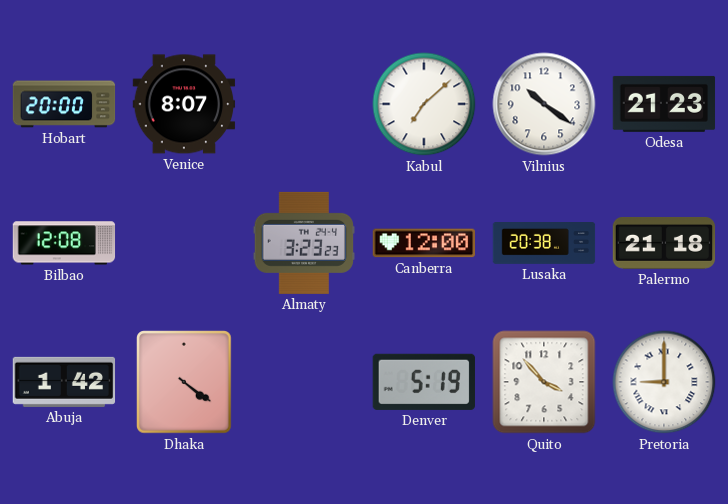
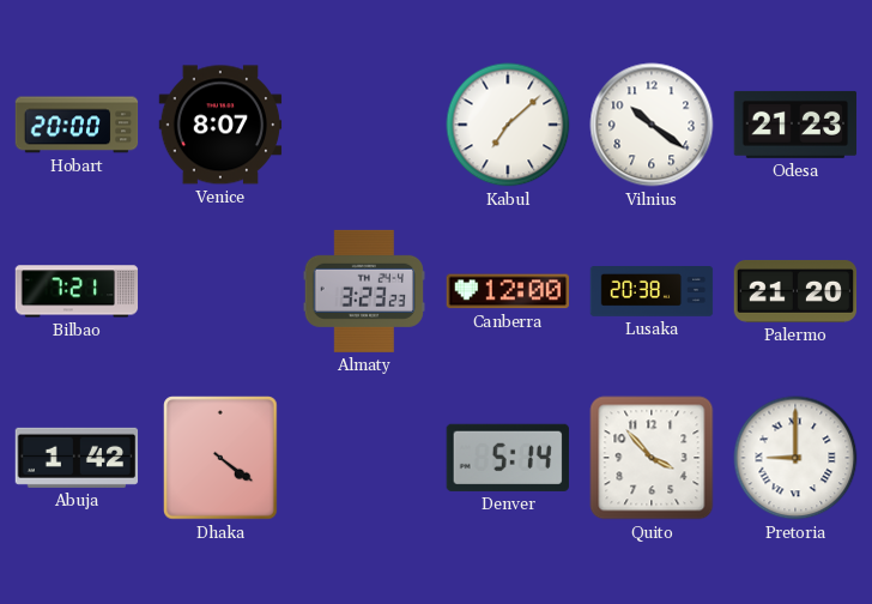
Bilbao: 12:08 -> 7:21
Palermo: 21:18 -> 21:20
Denver: 5:19 -> 5:14
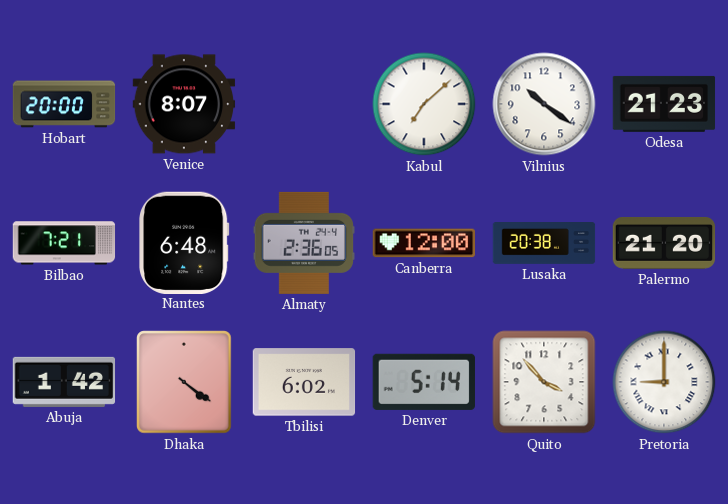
Nantes: none -> 6:48
Almaty: 3:23 -> 2:36
Tbilisi: none -> 6:02
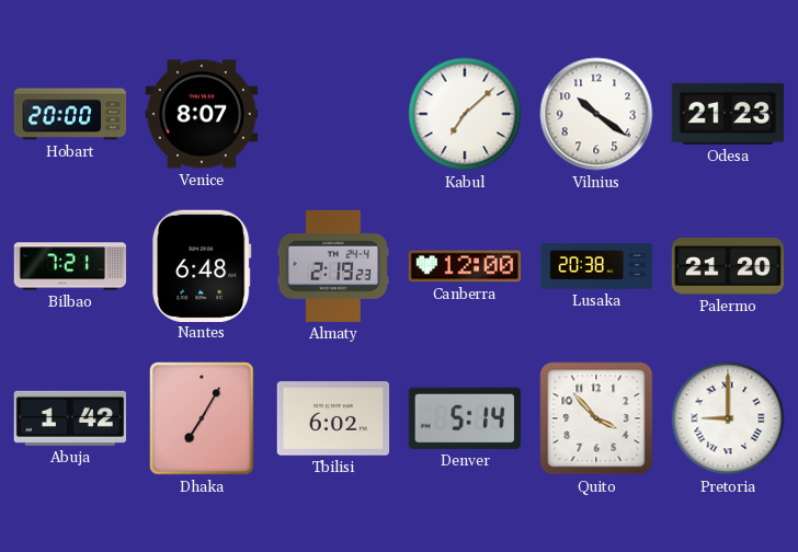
Almaty: 2:36 -> 2:19
Dhaka: 4:21 -> 7:05
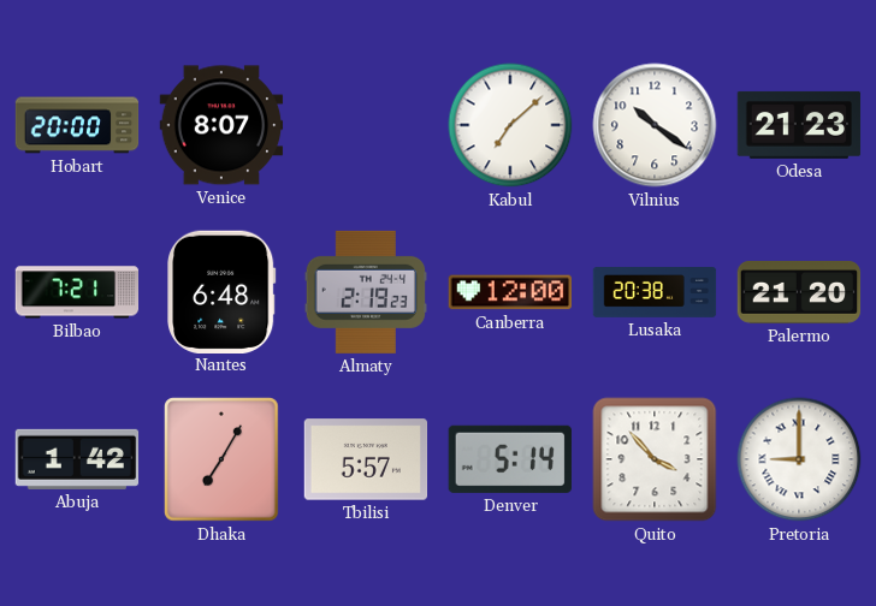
Tbilisi: 6:02 -> 5:57
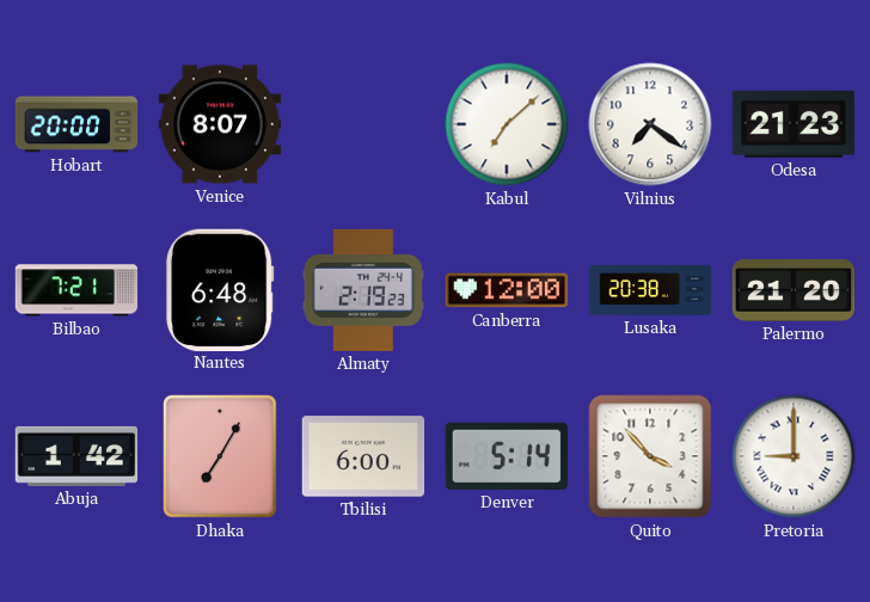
Vilnius: 10:21 -> 7:21
Tbilisi: 5:57 -> 6:00
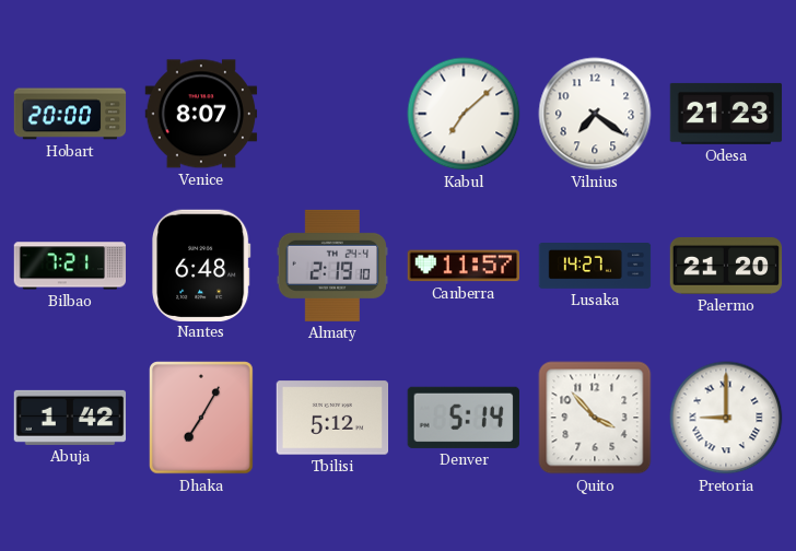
Almaty: 2:19:23 -> 2:19:10
Canberra: 12:00 -> 11:57
Lusaka: 20:38 -> 14:27
Tbilisi: 6:00 -> 5:12
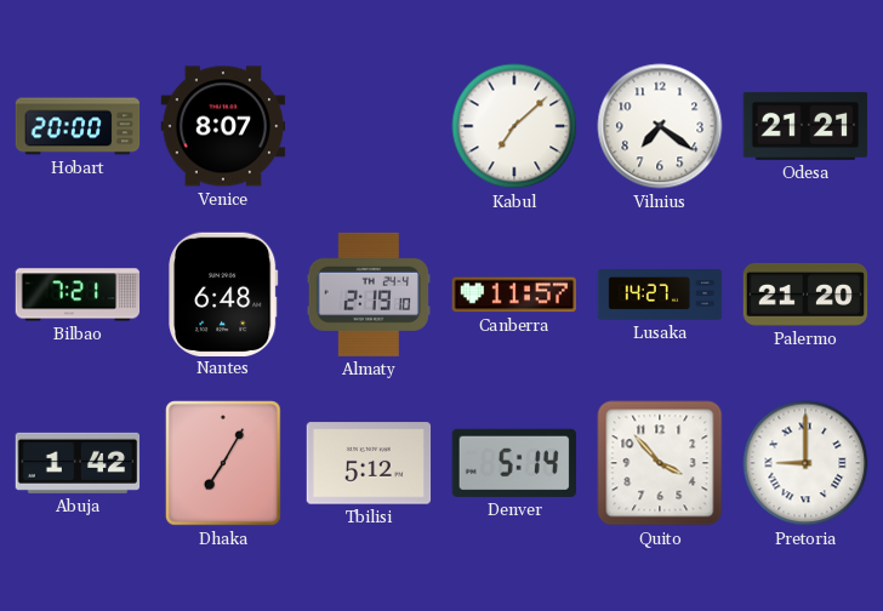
Odesa: 21:23 -> 21:21
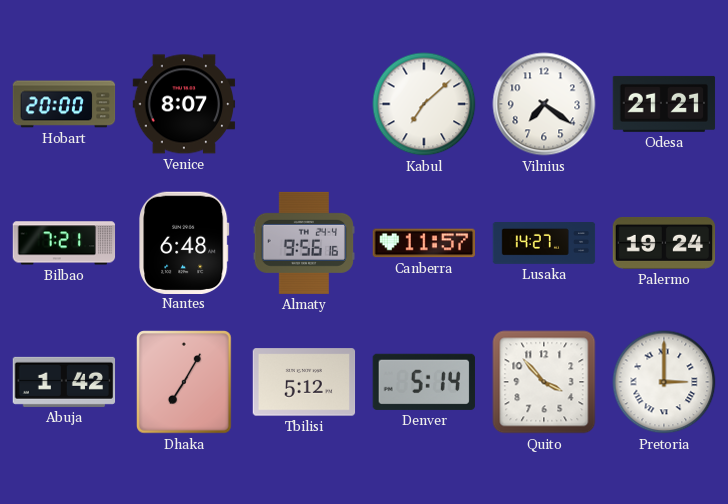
Almaty: 2:19 -> 9:56
Palermo: 21:20 -> 19:24
Pretoria: 9:00 -> 3:00
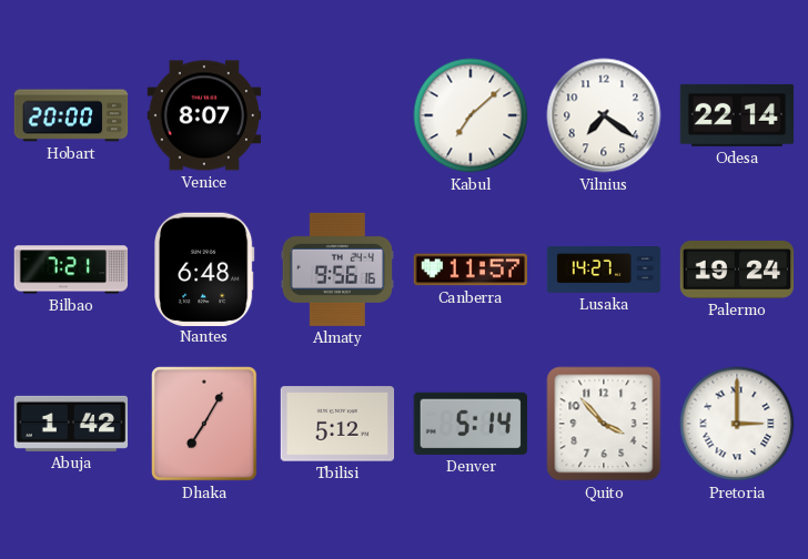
Odesa: 21:21 -> 22:14
